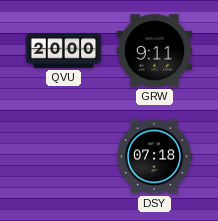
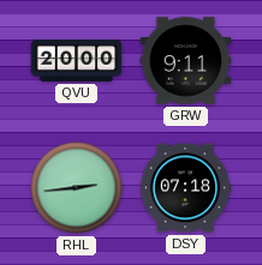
RHL: none -> 2:44
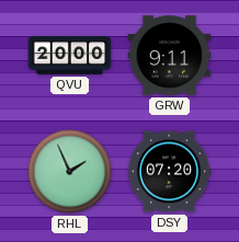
RHL: 2:44 -> 1:56
DSY: 07:18 -> 07:20
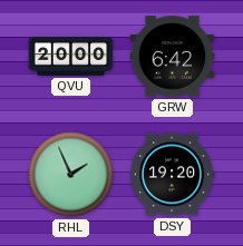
GRW: 9:11 -> 6:42
DSY: 07:20 -> 19:20
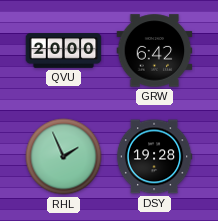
DSY: 19:20 -> 19:28
